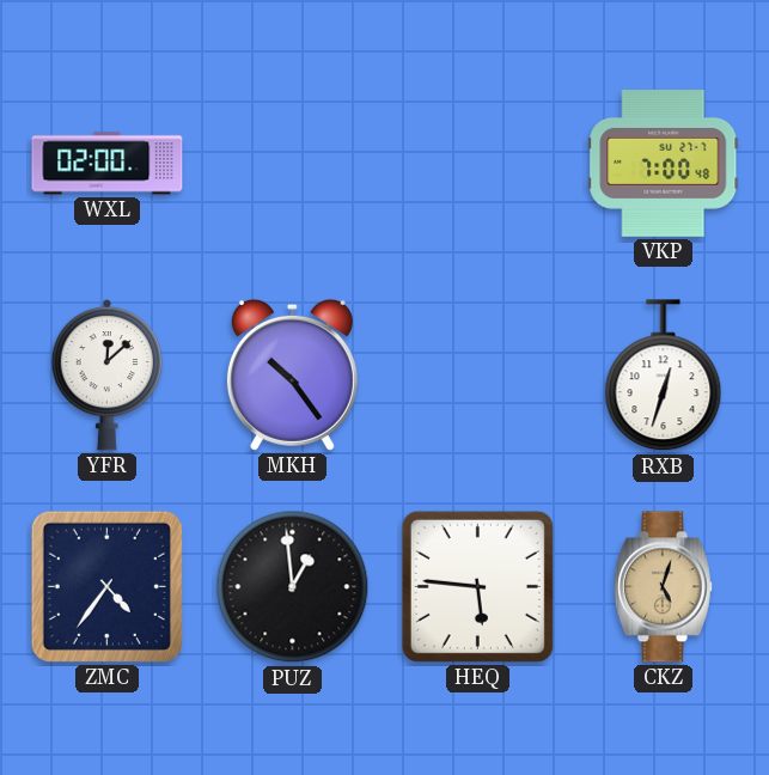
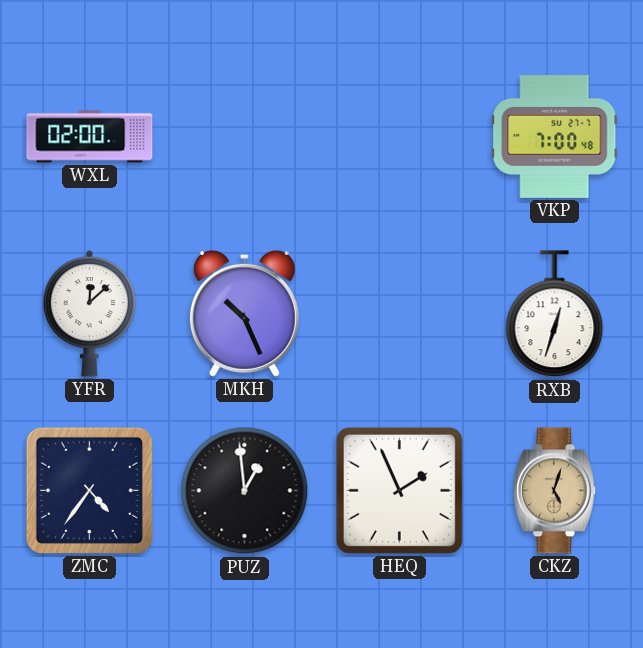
MKH: 10:24 -> 10:26
HEQ: 5:46 -> 1:56
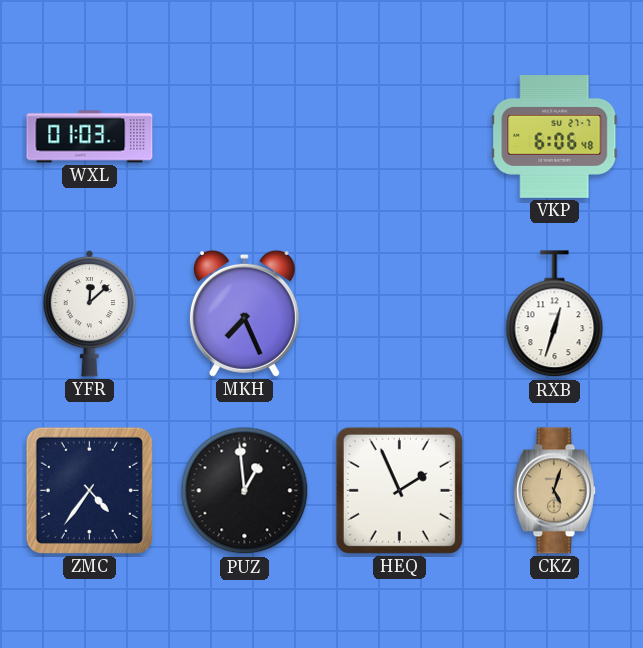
WXL: 02:00 -> 01:03
VKP: 7:00 -> 6:06
MKH: 10:26 -> 7:26
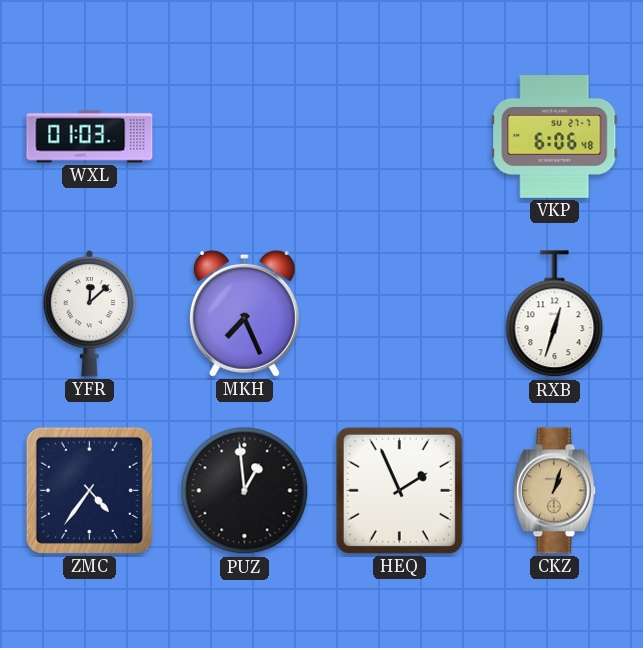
CKZ: 5:03 -> 1:03
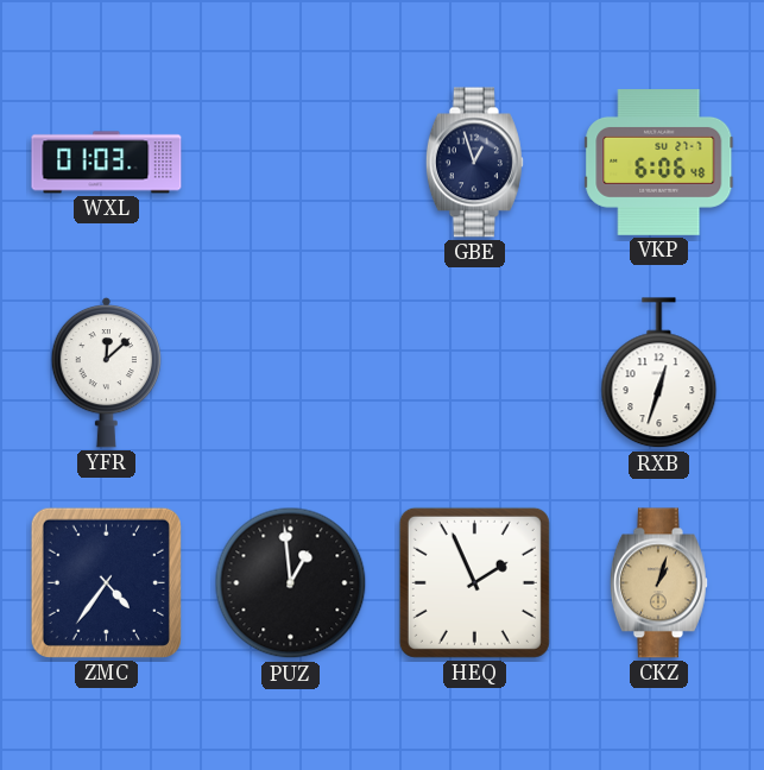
GBE: none -> 12:57
MKH: 7:26 -> none
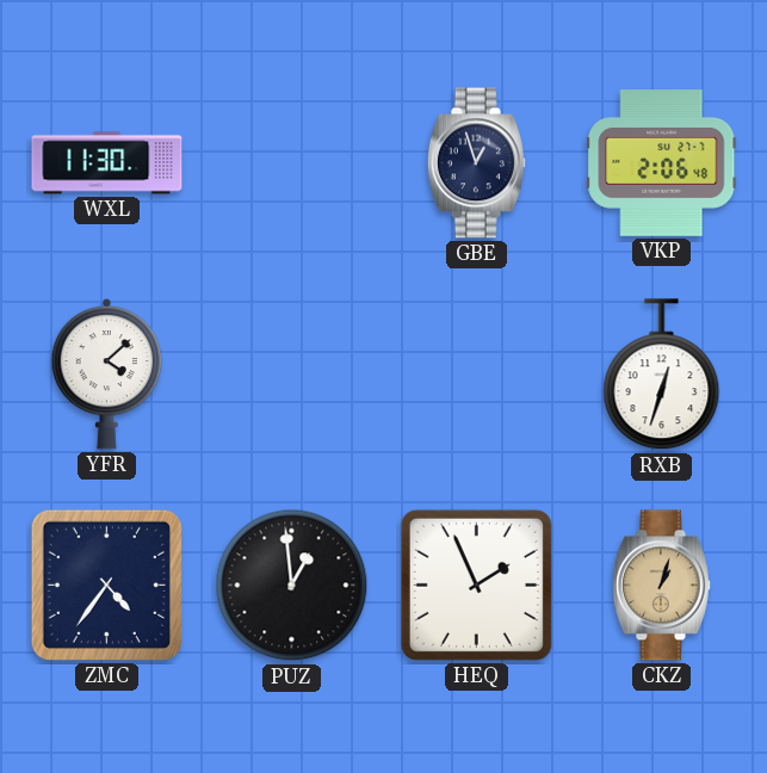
WXL: 01:03 -> 11:30
VKP: 6:06 -> 2:06
YFR: 12:08 -> 4:08
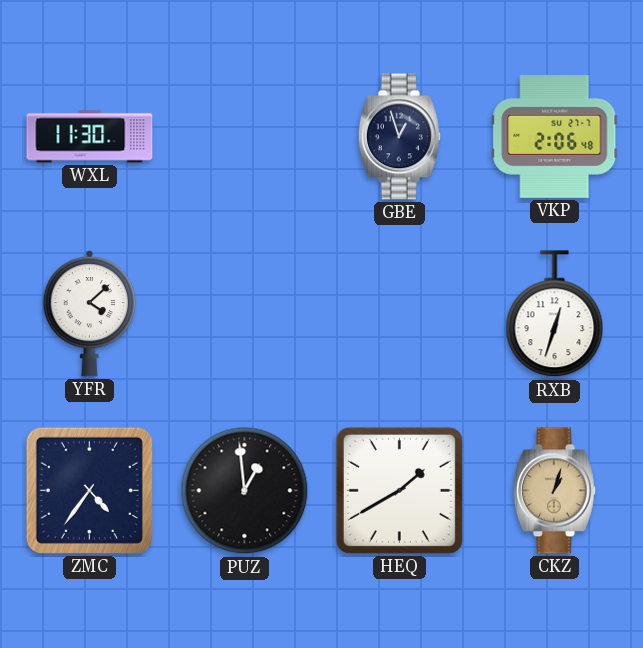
HEQ: 1:56 -> 1:40
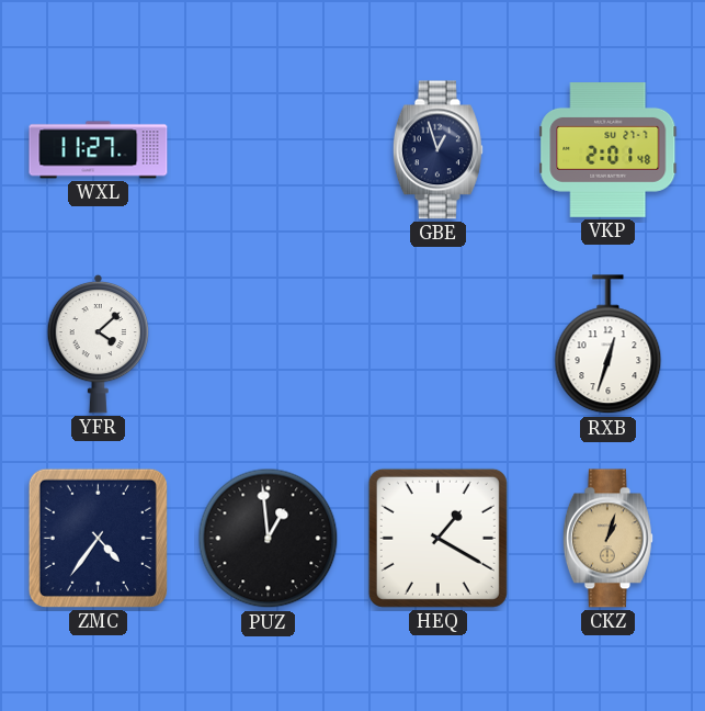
WXL: 11:30 -> 11:27
VKP: 2:06 -> 2:01
HEQ: 1:40 -> 1:20
